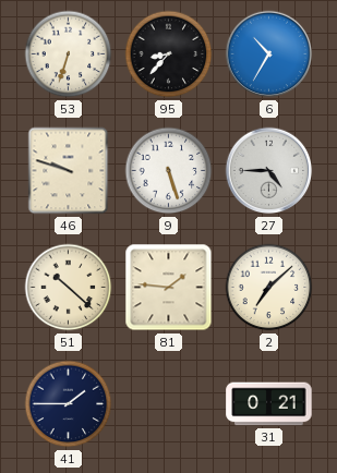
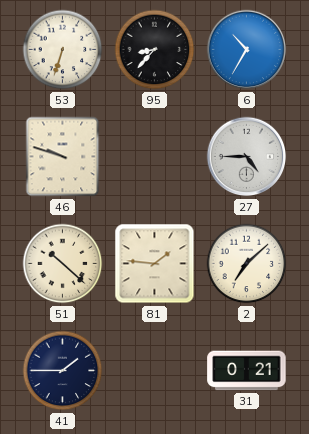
9: 5:27 -> none
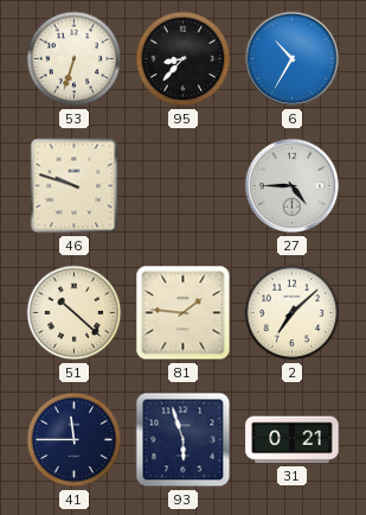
41: 1:45 -> 11:45
93: none -> 5:57
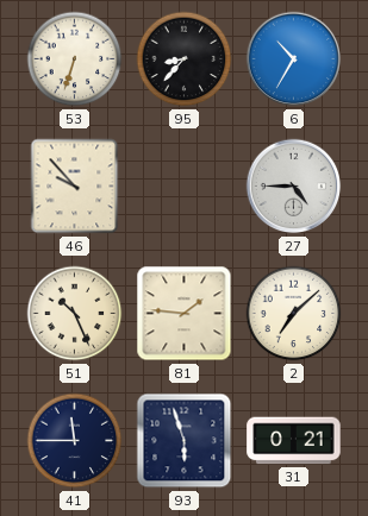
46: 9:48 -> 9:53
51: 10:22 -> 10:26
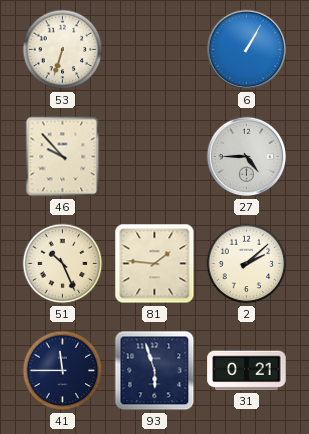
95: 8:37 -> none
6: 10:35 -> 1:05
2: 7:08 -> 2:08
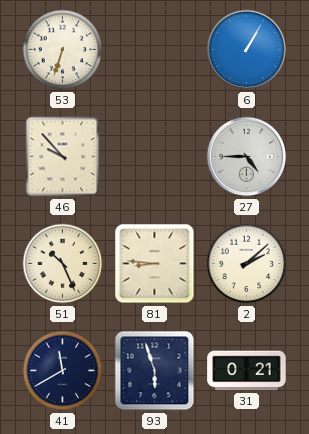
81: 1:46 -> 8:46
41: 11:45 -> 11:40
